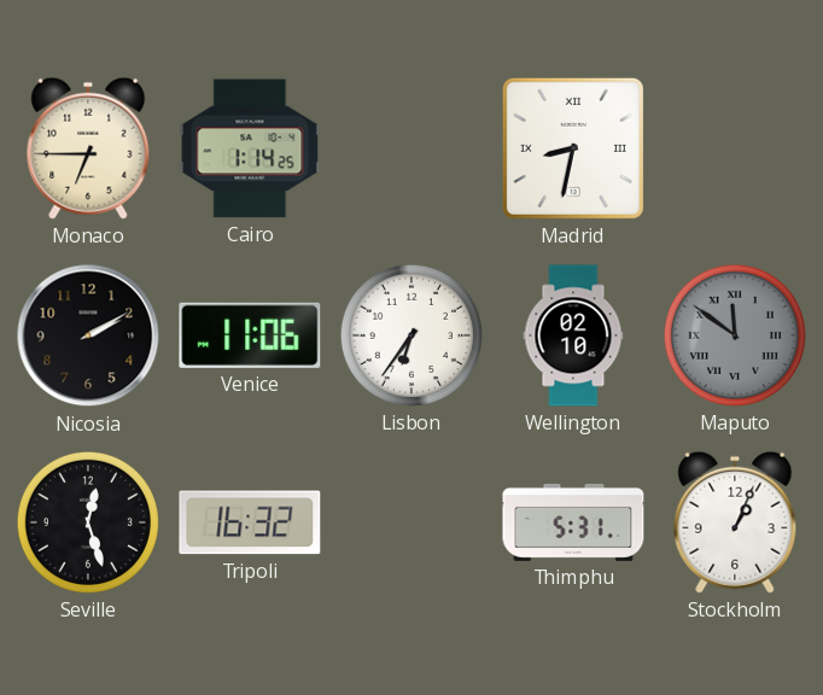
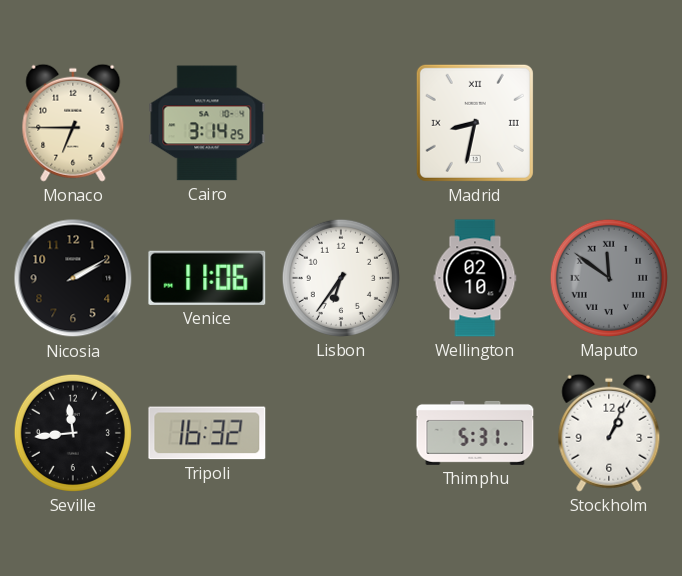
Cairo: 1:14 -> 3:14
Seville: 12:27 -> 11:44
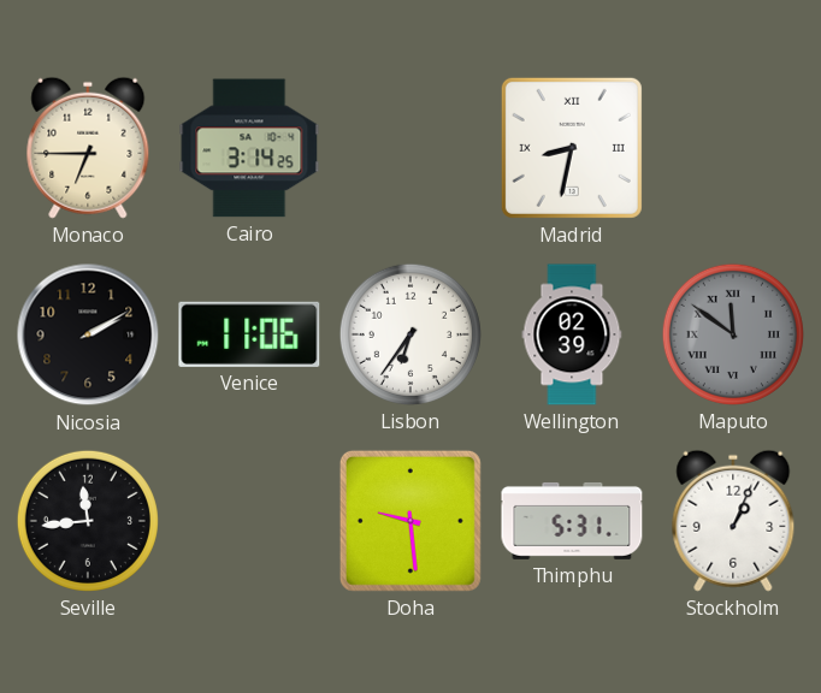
Wellington: 02:10 -> 02:39
Tripoli: 16:32 -> none
Doha: none -> 9:29
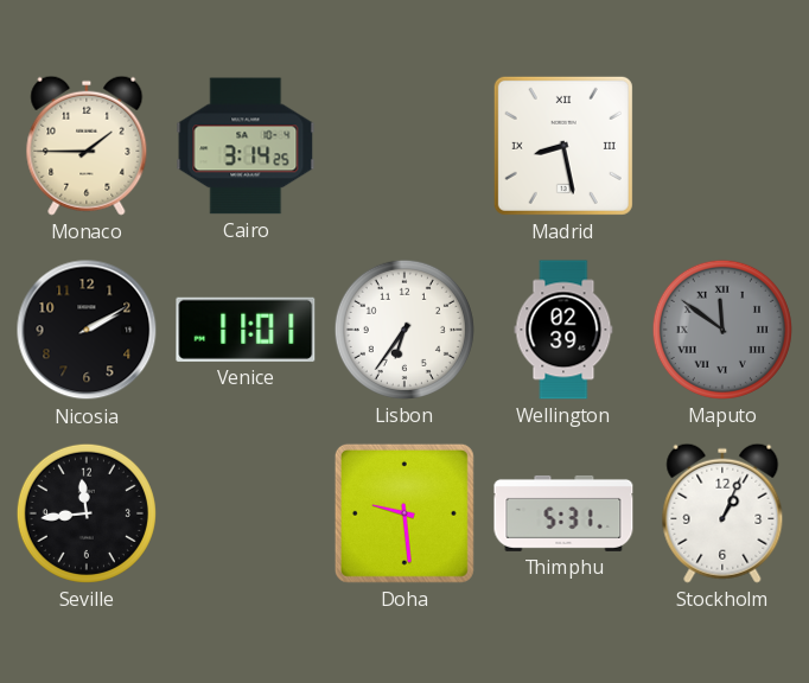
Monaco: 6:45 -> 1:45
Madrid: 8:32 -> 8:28
Venice: 11:06 -> 11:01
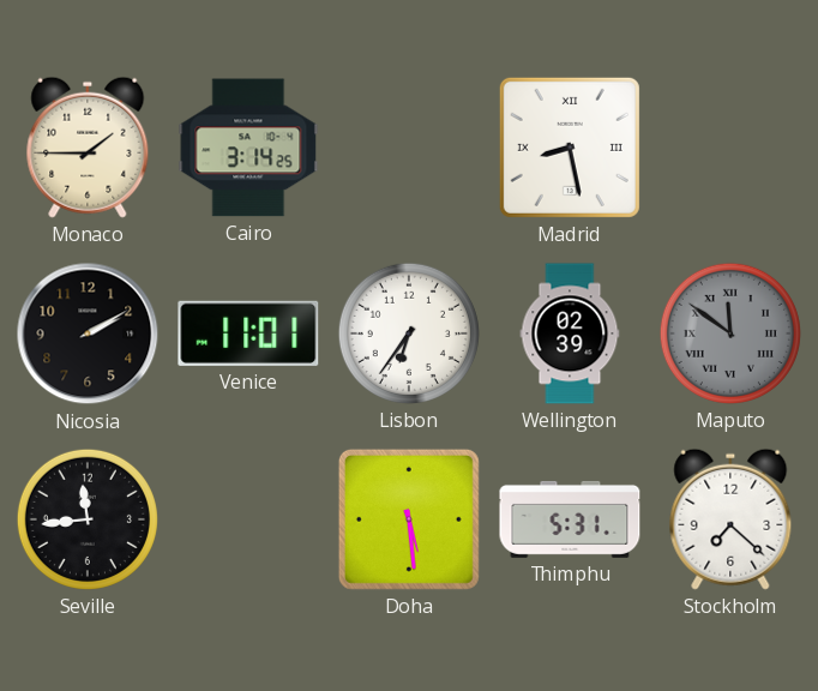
Doha: 9:29 -> 5:29
Stockholm: 1:04 -> 7:22
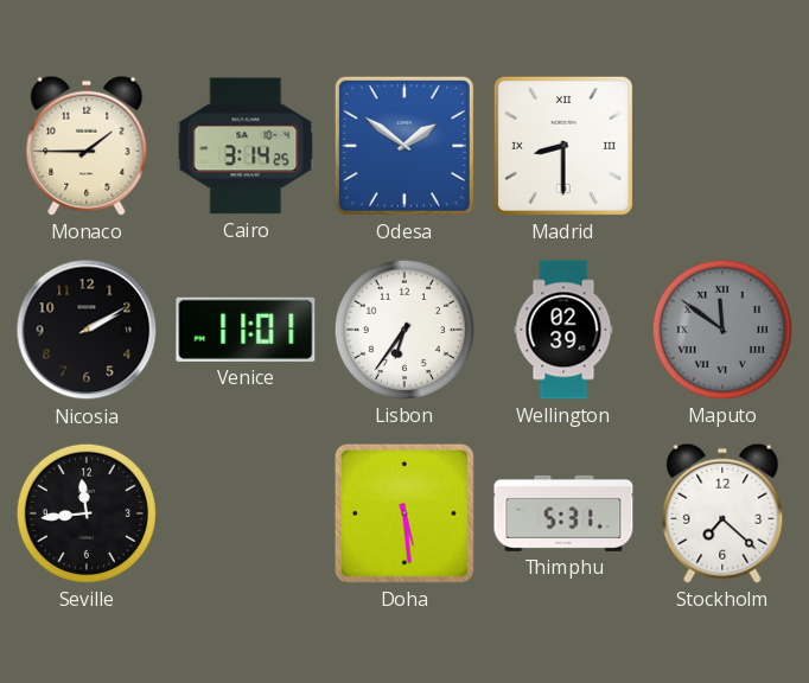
Odesa: none -> 1:51
Madrid: 8:28 -> 8:30
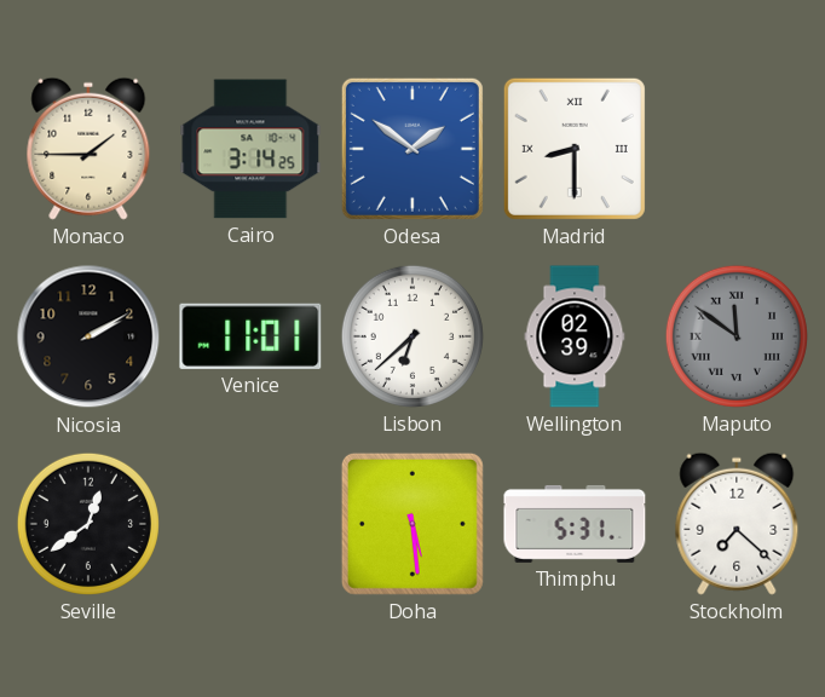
Lisbon: 6:36 -> 6:38
Seville: 11:44 -> 12:39
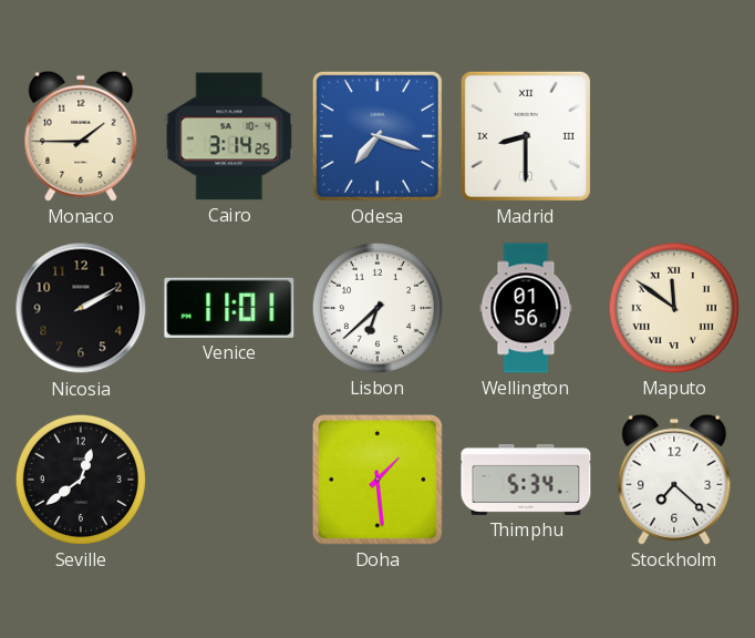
Odesa: 1:51 -> 7:18
Wellington: 02:39 -> 01:56
Maputo dial: grey -> cream
Doha: 5:29 -> 1:29
Thimphu: 5:31 -> 5:34
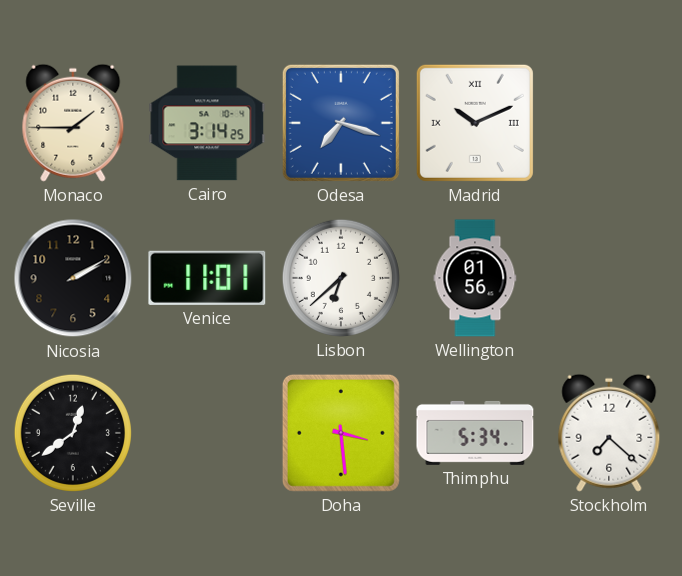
Madrid: 8:30 -> 10:11
Maputo: 11:51 -> none
Doha: 1:29 -> 3:29
